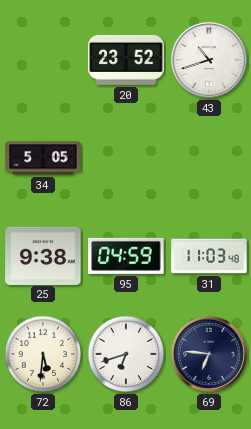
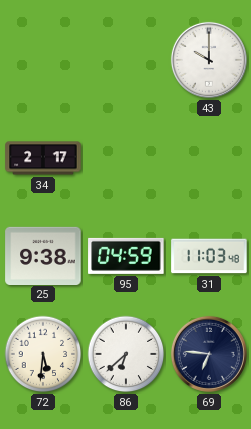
20: 23:52 -> none
43: 10:42 -> 10:00
34: 5:05 -> 2:17
86: 6:42 -> 6:38
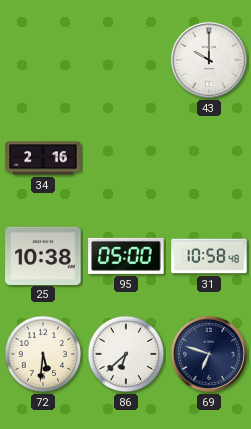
34: 2:17 -> 2:16
25: 9:38 -> 10:38
95: 04:59 -> 05:00
31: 11:03 -> 10:58
69: 6:46 -> 6:48
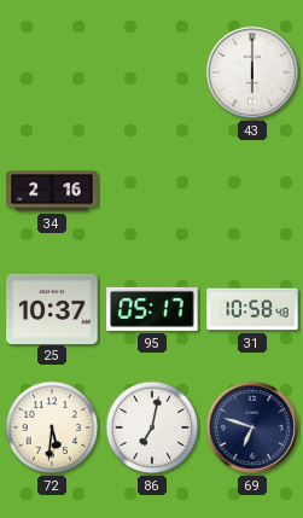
43: 10:00 -> 6:00
25: 10:38 -> 10:37
95: 05:00 -> 05:17
86: 6:38 -> 7:02
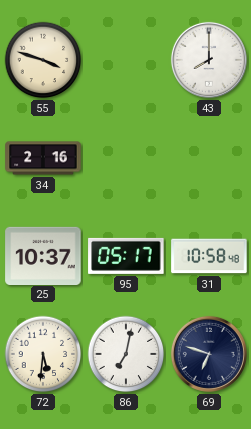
55: none -> 3:48
43: 6:00 -> 8:00
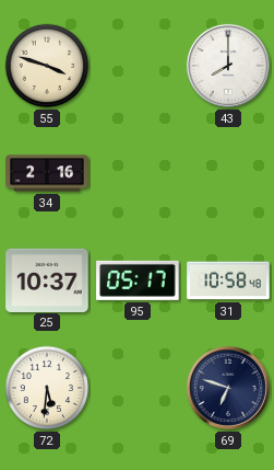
86: 7:02 -> none
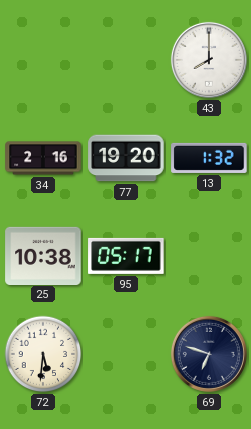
55: 3:48 -> none
77: none -> 19:20
13: none -> 1:32
25: 10:37 -> 10:38
31: 10:58 -> none
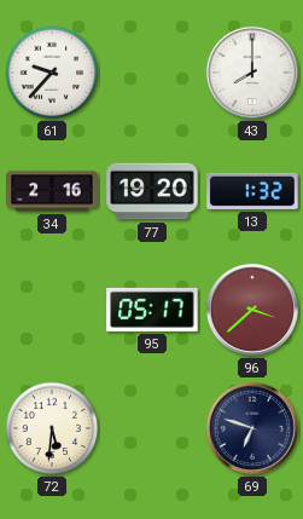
61: none -> 9:37
25: 10:38 -> none
96: none -> 3:38
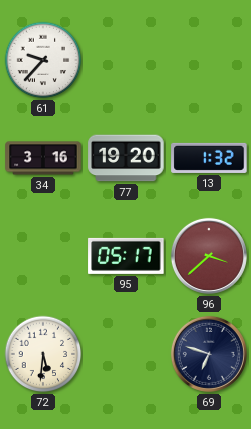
43: 8:00 -> none
34: 2:16 -> 3:16
